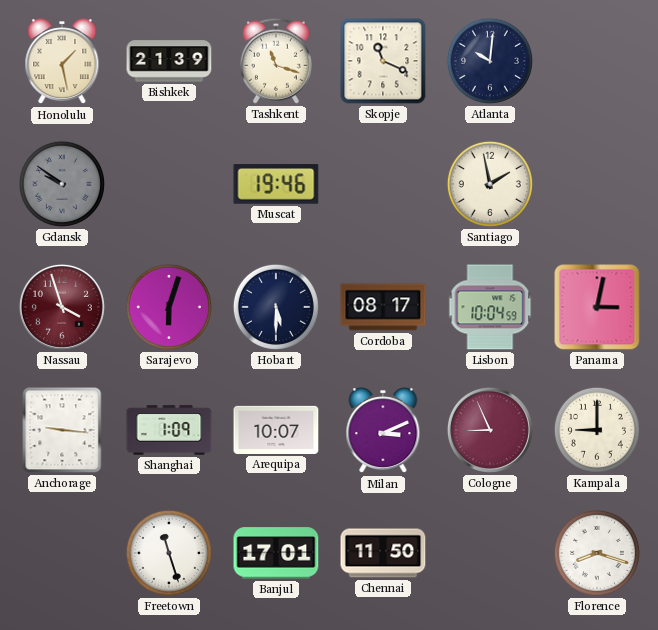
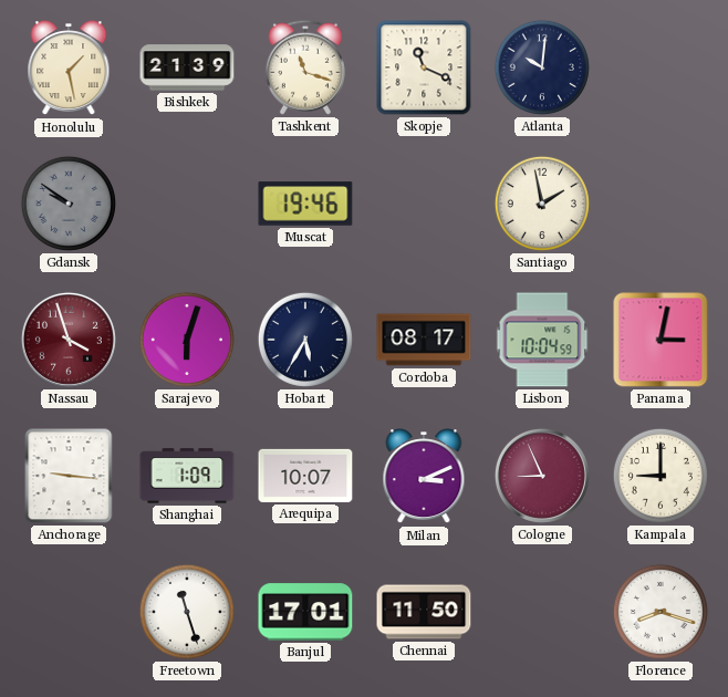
Hobart: 5:30 -> 5:35
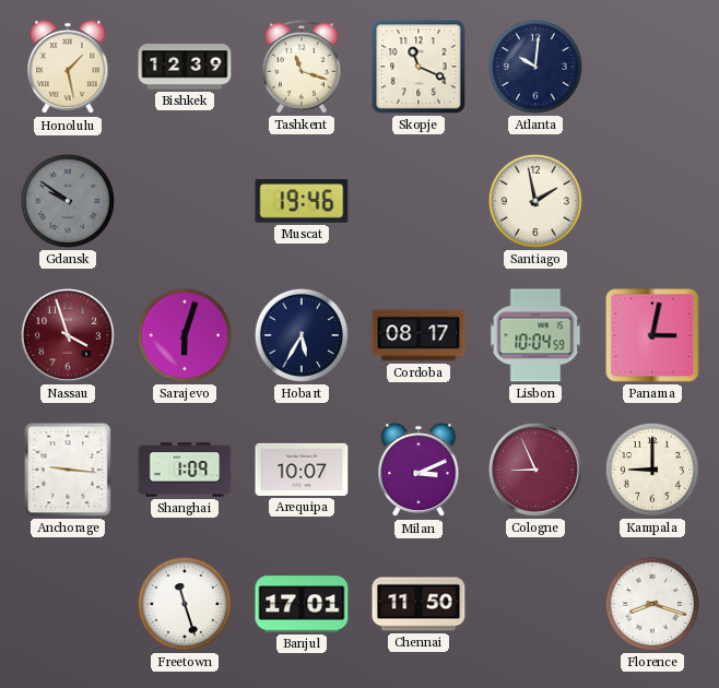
Bishkek: 21:39 -> 12:39
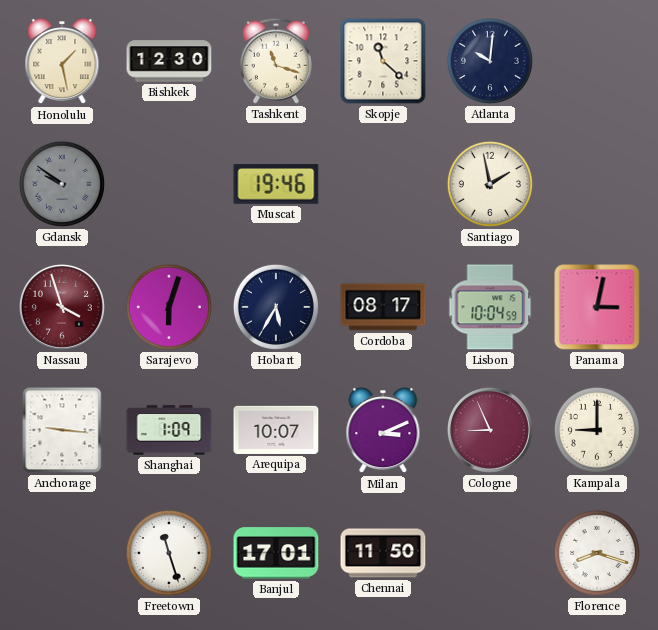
Bishkek: 12:39 -> 12:30
Skopje: 11:19 -> 11:22
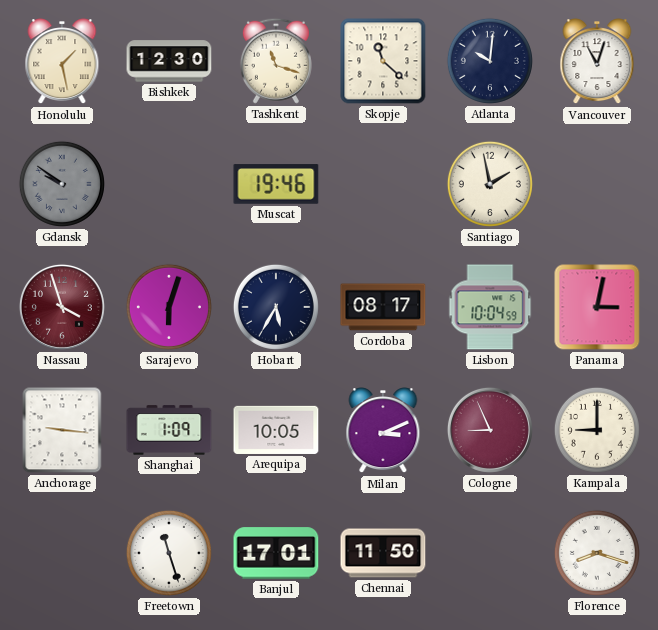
Vancouver: none -> 11:03
Arequipa: 10:07 -> 10:05
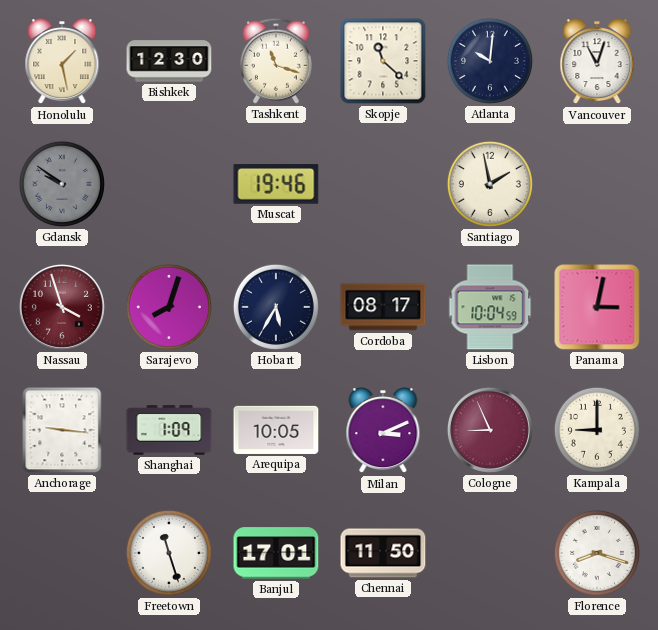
Sarajevo: 6:03 -> 8:03
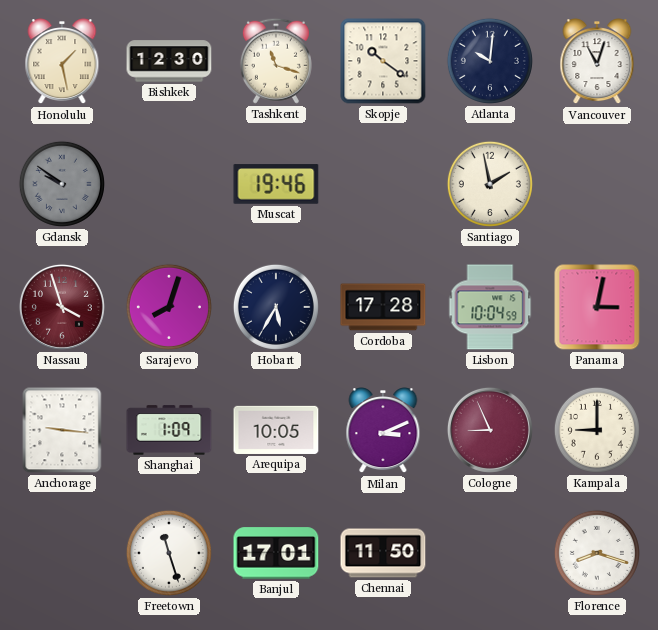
Skopje: 11:22 -> 10:21
Cordoba: 08:17 -> 17:28
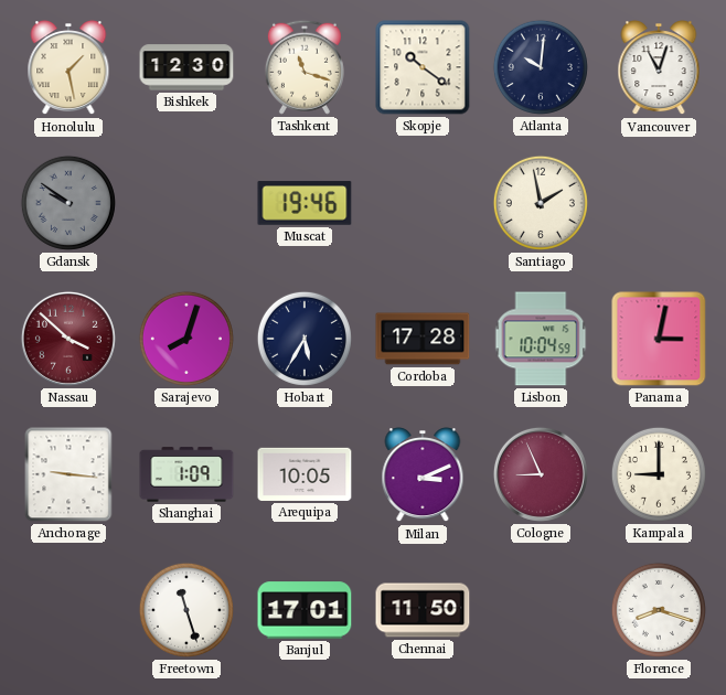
Nassau: 3:57 -> 3:52
